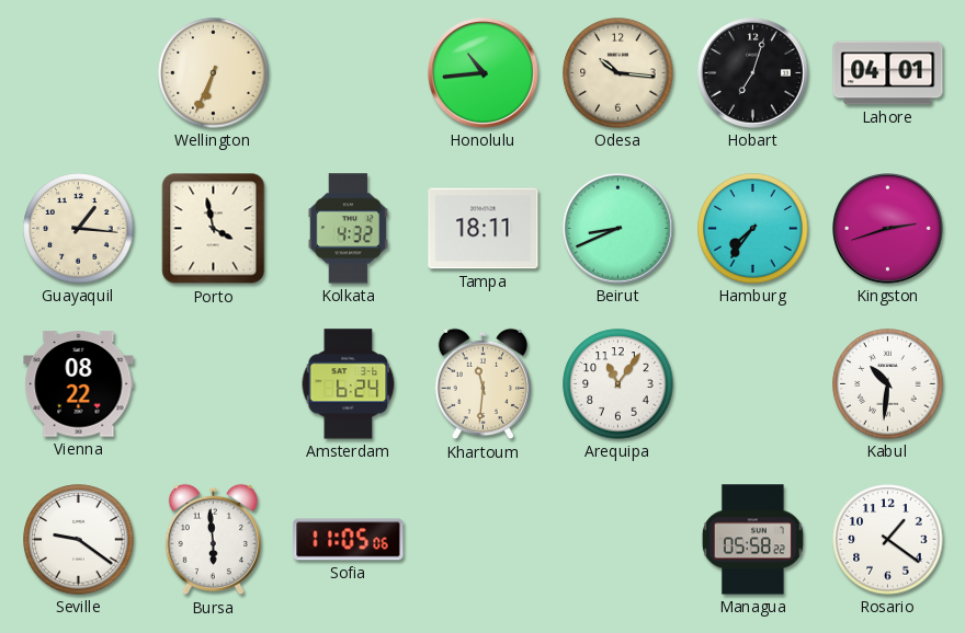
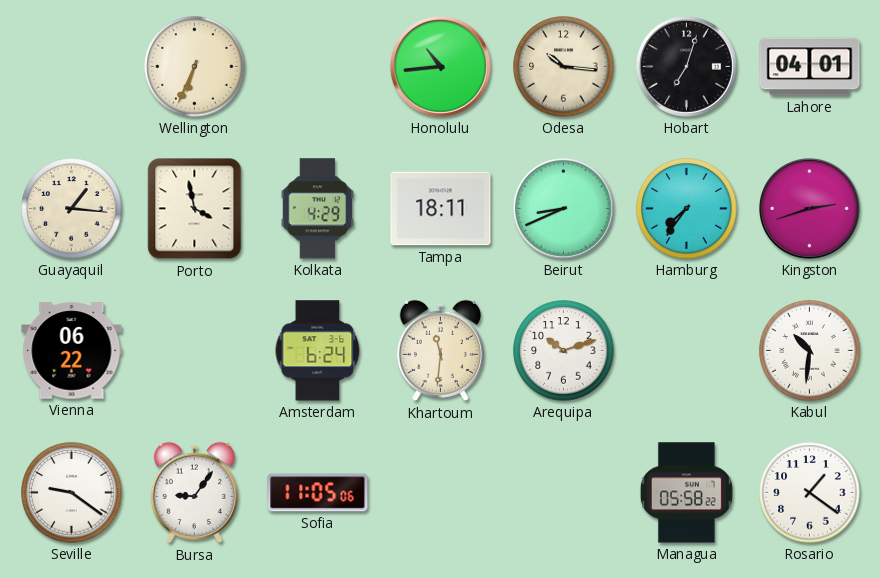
Kolkata: 4:32 -> 4:29
Vienna: 08:22 -> 06:22
Arequipa: 11:06 -> 10:12
Bursa: 5:59 -> 9:06
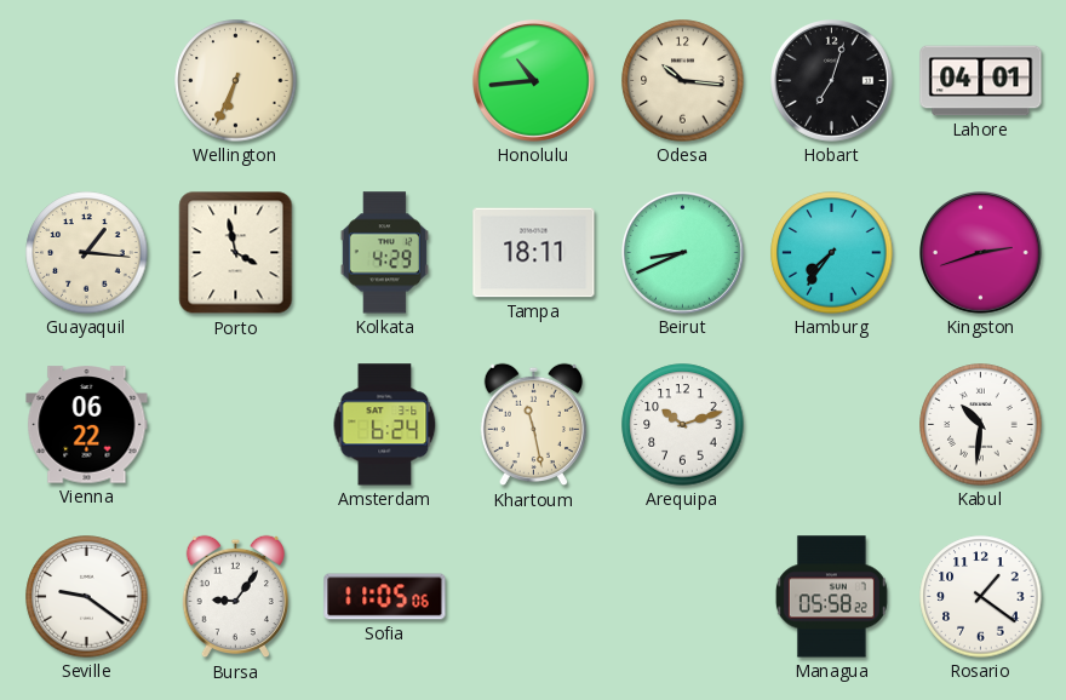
Khartoum: 11:31 -> 11:28
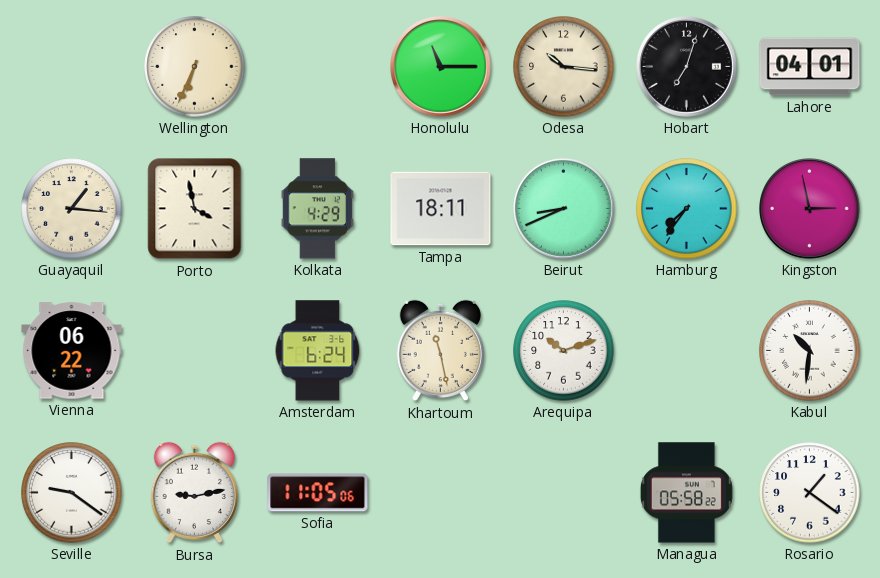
Honolulu: 10:44 -> 11:15
Kingston: 2:42 -> 2:58
Bursa: 9:06 -> 9:13
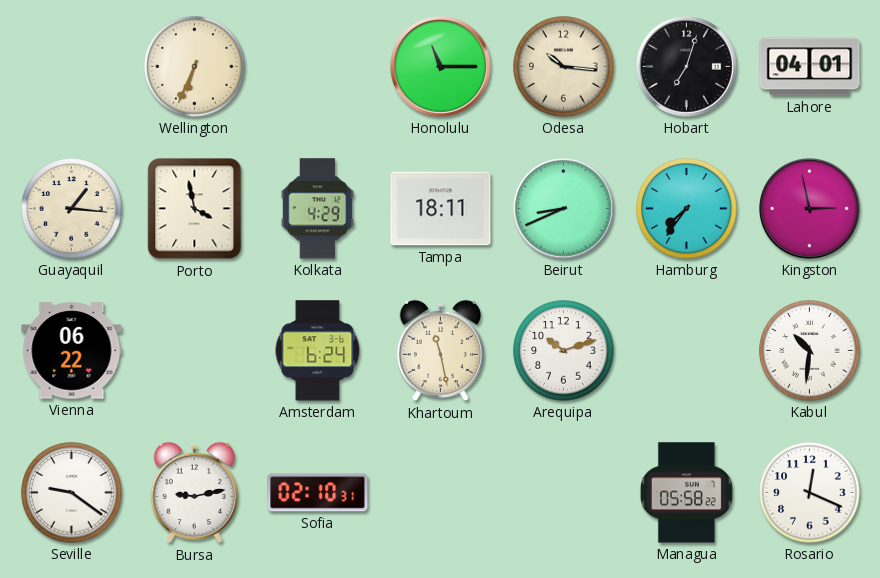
Sofia: 11:05 -> 02:10
Rosario: 1:21 -> 12:19
